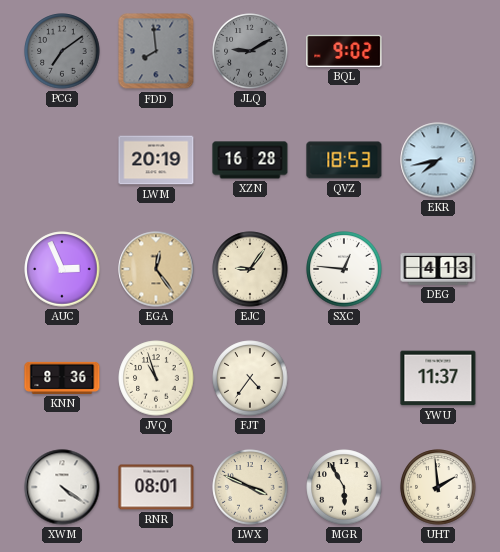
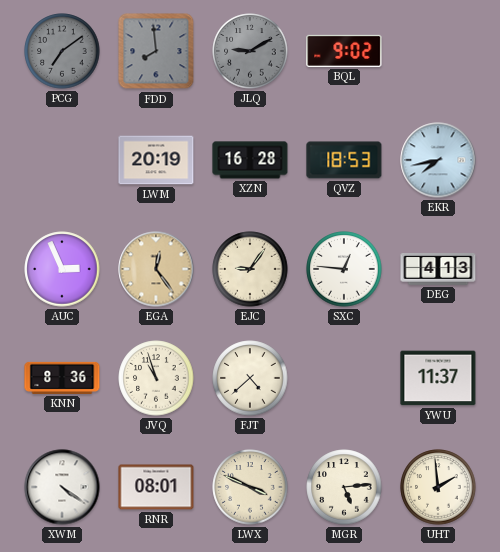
FJT: 4:36 -> 4:38
MGR: 5:55 -> 5:14
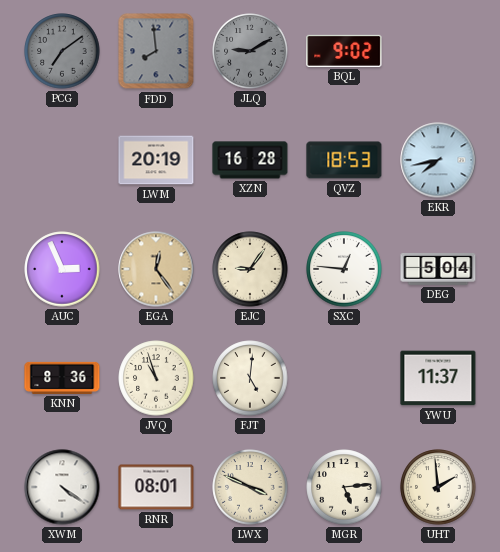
DEG: 4:13 -> 5:04
FJT: 4:38 -> 5:01
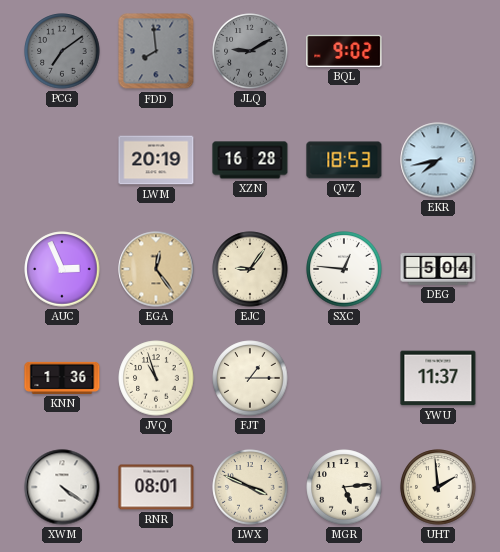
KNN: 8:36 -> 1:36
FJT: 5:01 -> 1:15
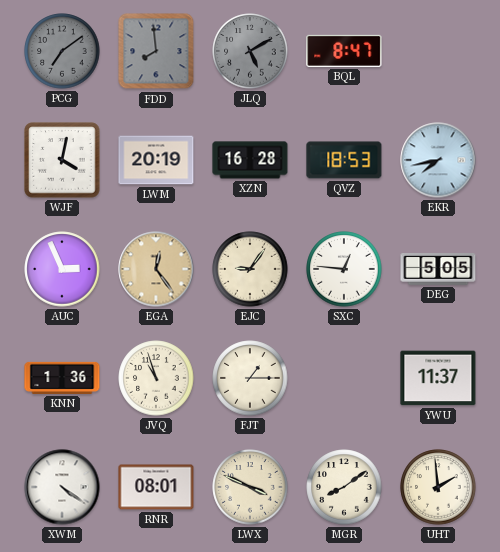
JLQ: 9:10 -> 5:10
BQL: 9:02 -> 8:47
WJF: none -> 4:02
DEG: 5:04 -> 5:05
MGR: 5:14 -> 8:09
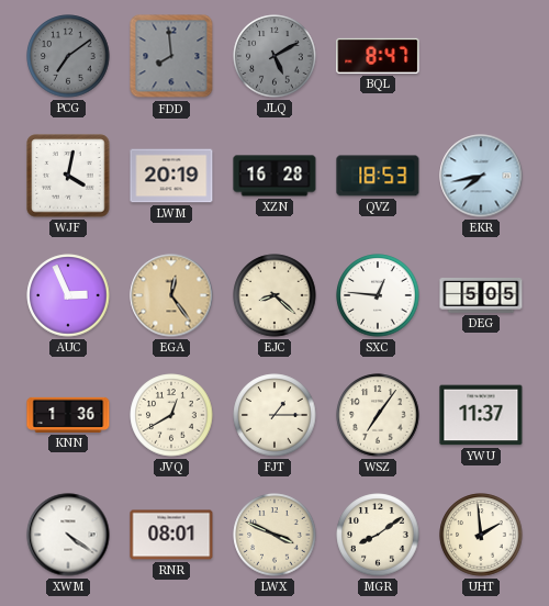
EJC: 9:06 -> 8:22
JVQ: 10:57 -> 12:40
WSZ: none -> 7:06
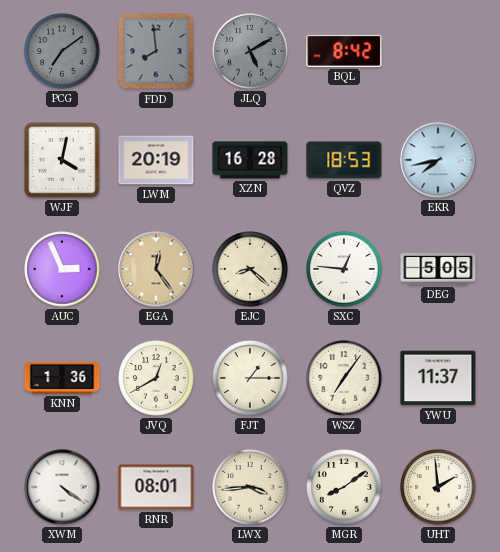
BQL: 8:47 -> 8:42
LWX: 3:49 -> 3:44
